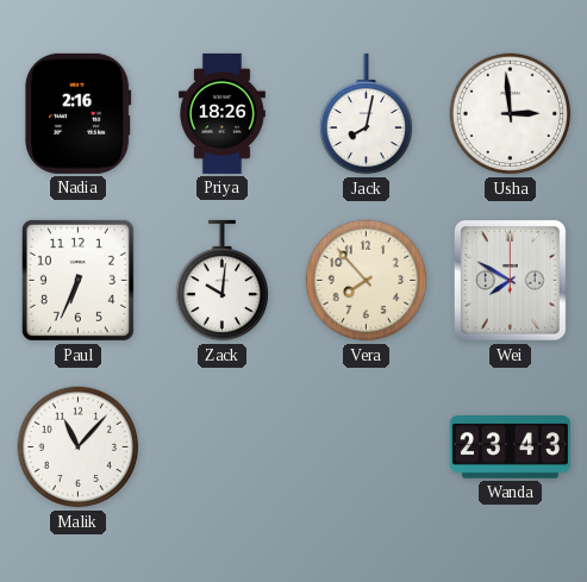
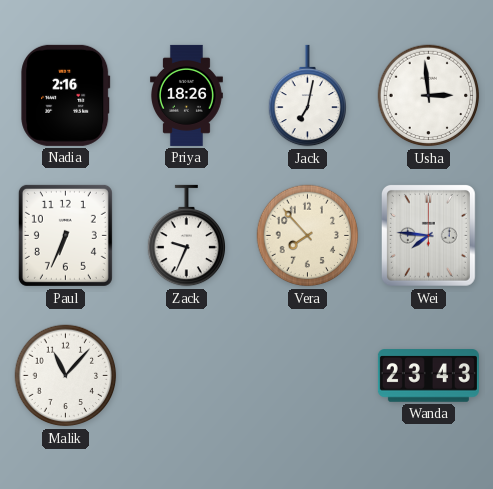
Jack: 8:02 -> 7:02
Zack: 10:01 -> 9:34
Wei: 7:50 -> 7:46
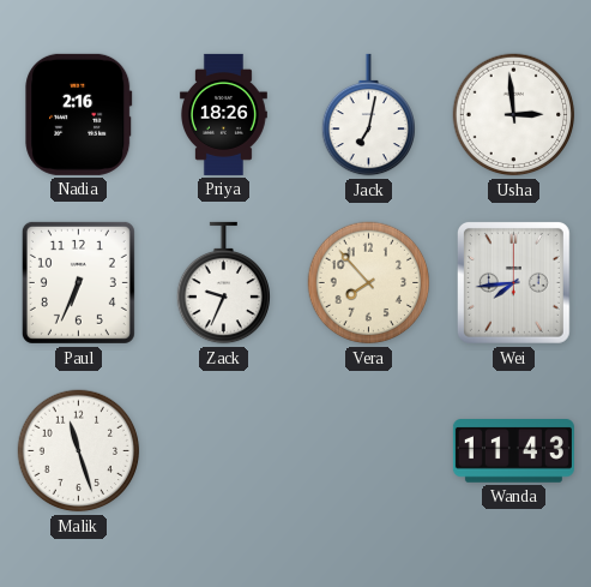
Wei: 7:46 -> 7:44
Malik: 11:07 -> 11:27
Wanda: 23:43 -> 11:43
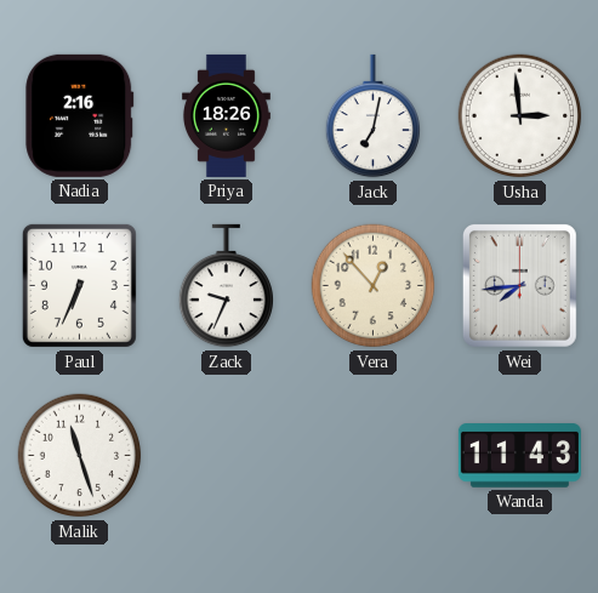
Vera: 7:53 -> 12:53
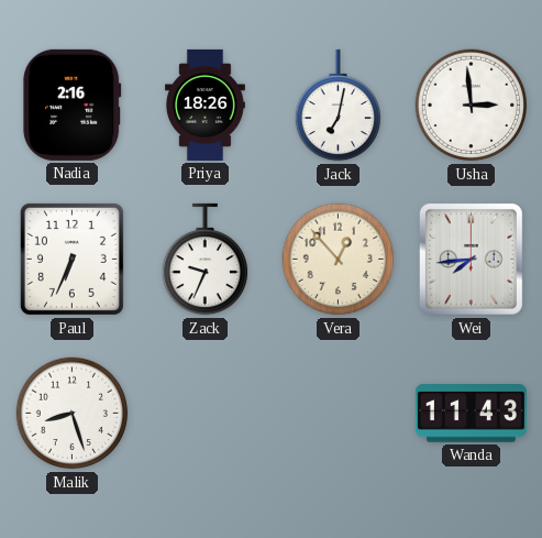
Malik: 11:27 -> 8:27
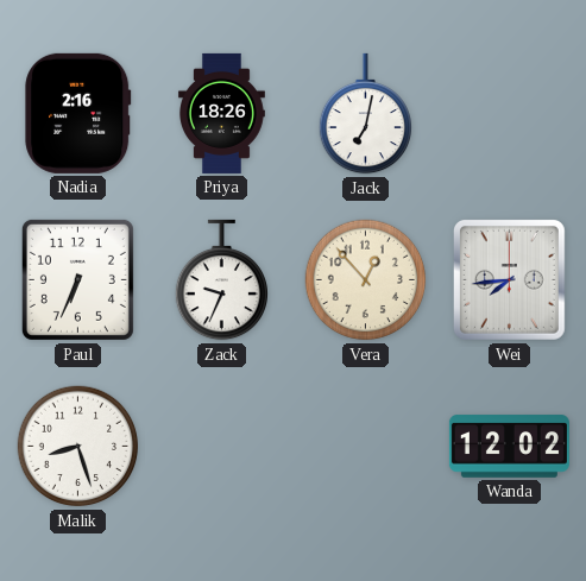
Usha: 2:59 -> none
Wanda: 11:43 -> 12:02
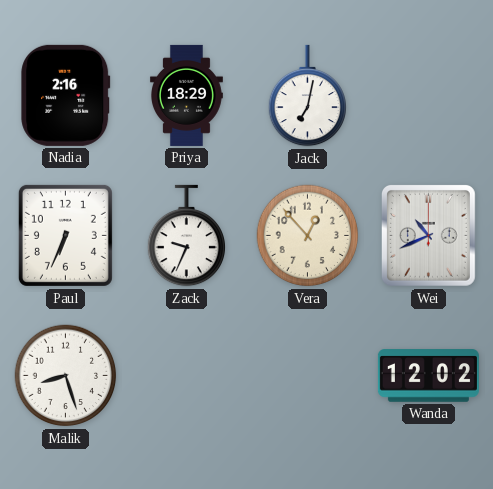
Priya: 18:26 -> 18:29
Wei: 7:44 -> 10:41
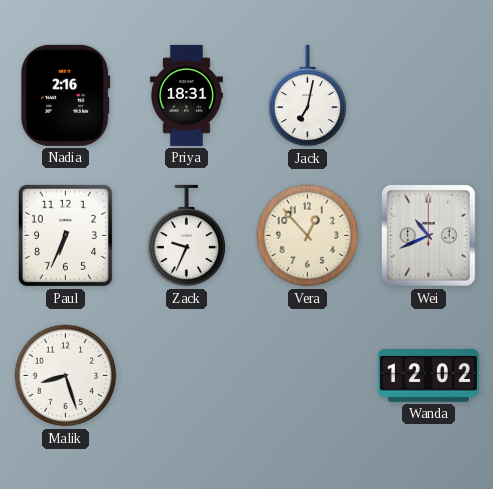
Priya: 18:29 -> 18:31
